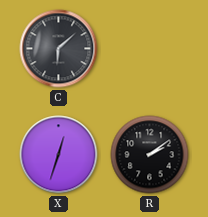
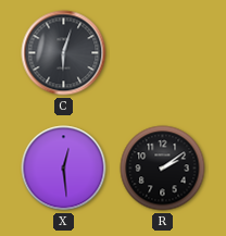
C: 6:08 -> 6:03
X: 12:33 -> 12:29
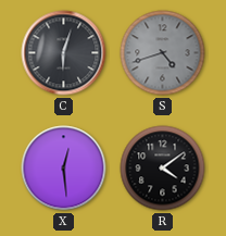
S: none -> 4:42
R: 2:09 -> 4:09
